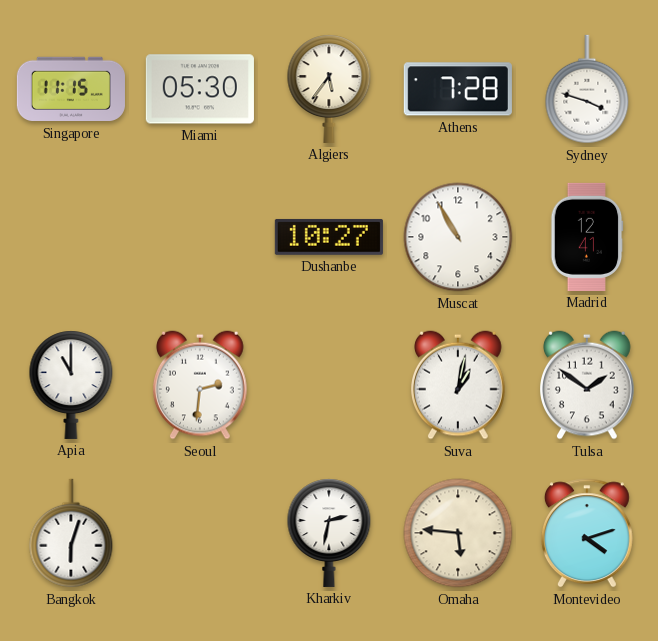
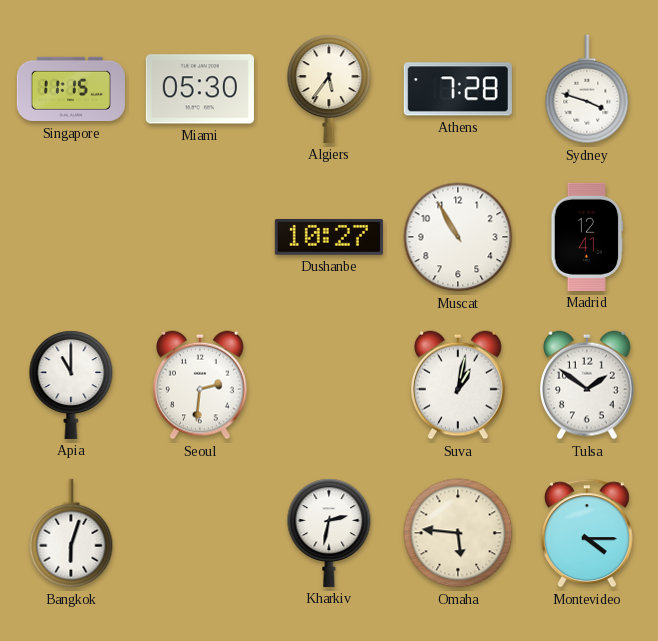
Montevideo: 4:12 -> 4:15
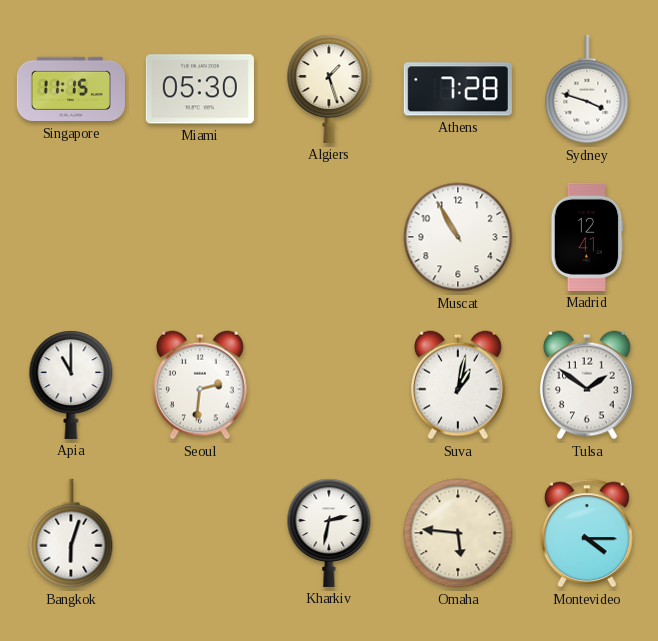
Algiers: 5:36 -> 1:27
Dushanbe: 10:27 -> none
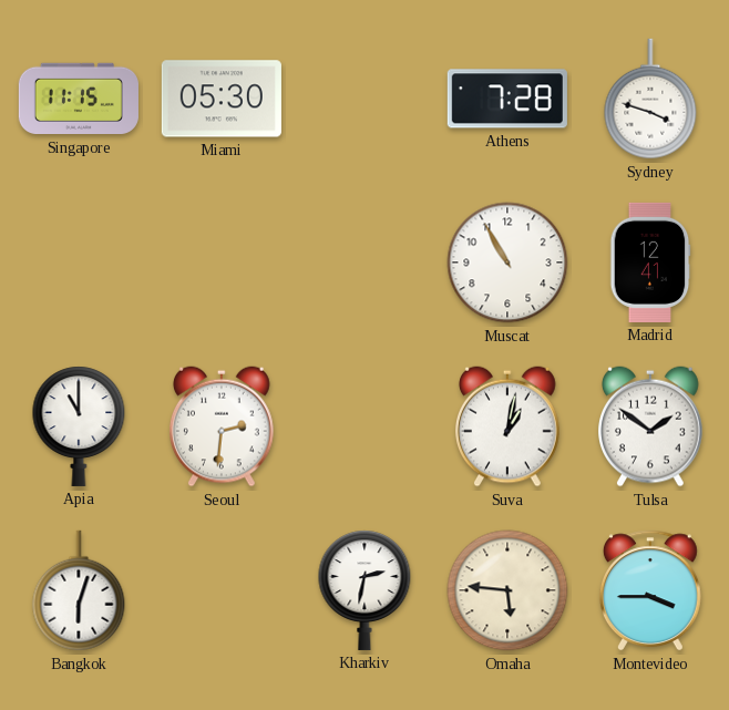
Algiers: 1:27 -> none
Montevideo: 4:15 -> 3:45
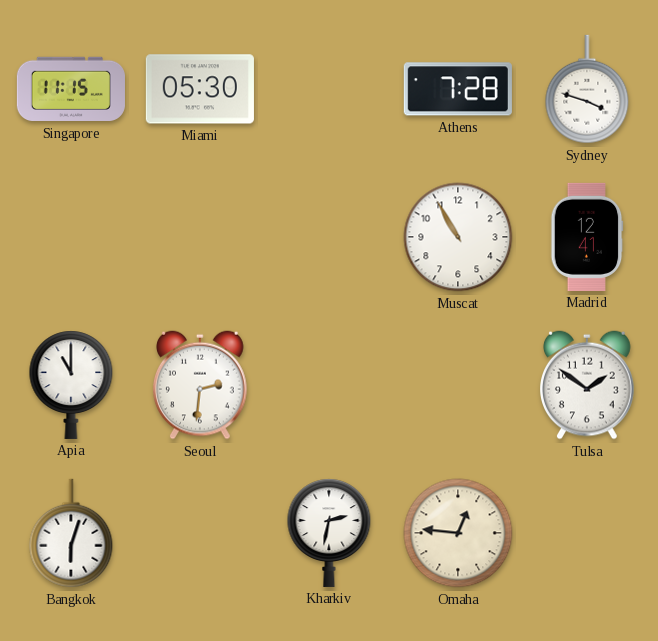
Suva: 1:02 -> none
Omaha: 5:46 -> 12:46
Montevideo: 3:45 -> none
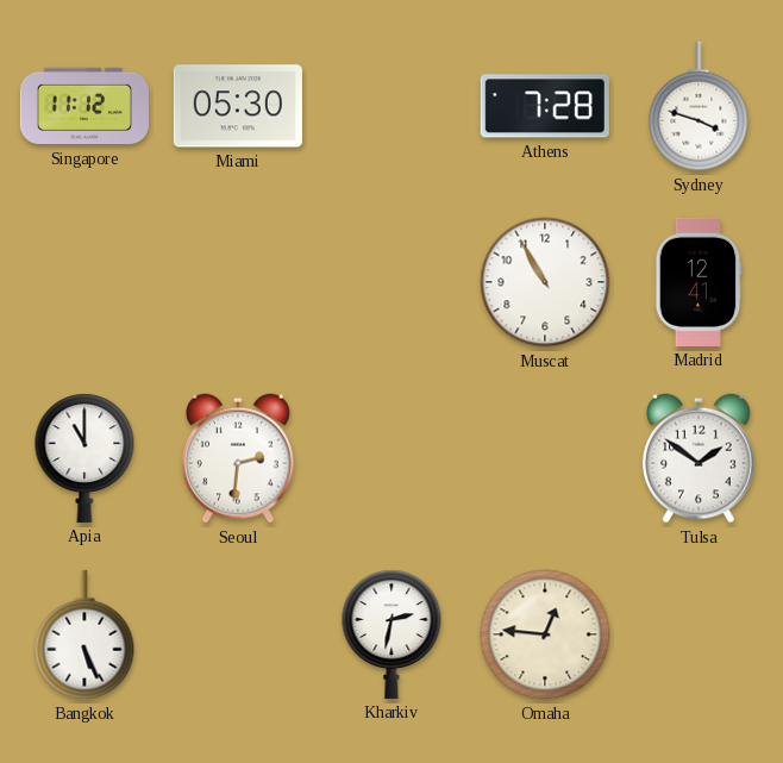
Singapore: 11:15 -> 11:12
Bangkok: 6:03 -> 5:26
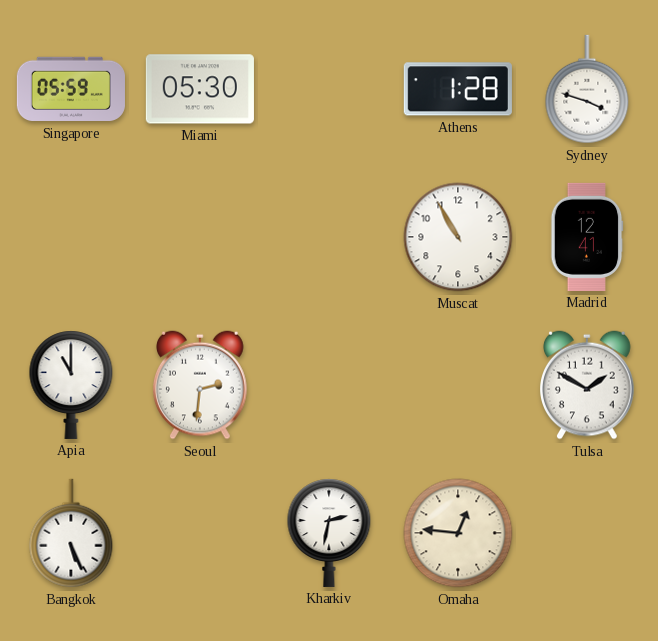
Singapore: 11:12 -> 05:59
Athens: 7:28 -> 1:28
Tulsa: 1:51 -> 1:50
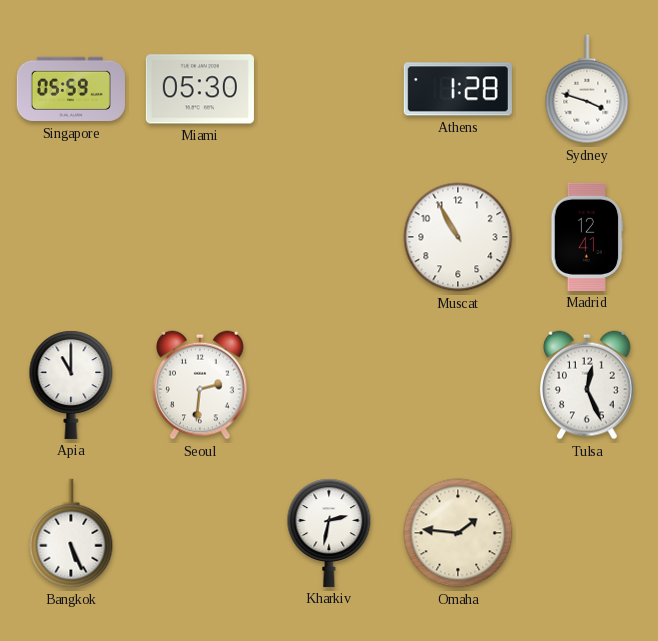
Tulsa: 1:50 -> 12:26
Omaha: 12:46 -> 1:46
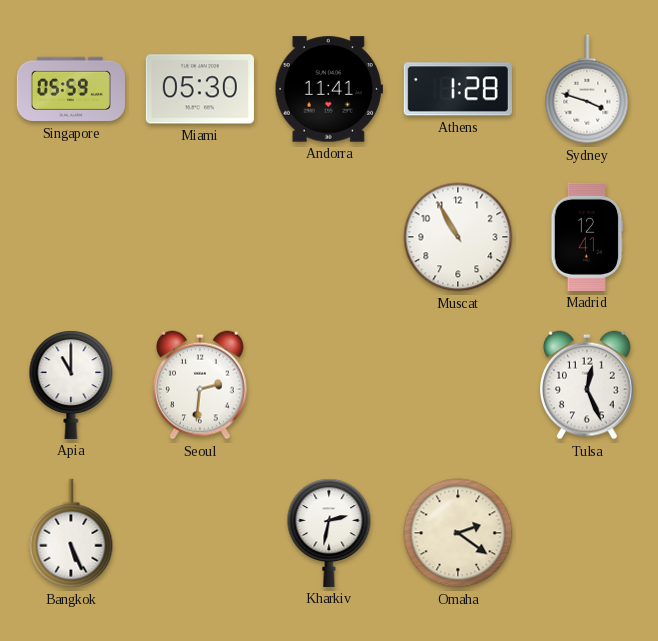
Andorra: none -> 11:41
Omaha: 1:46 -> 2:21
